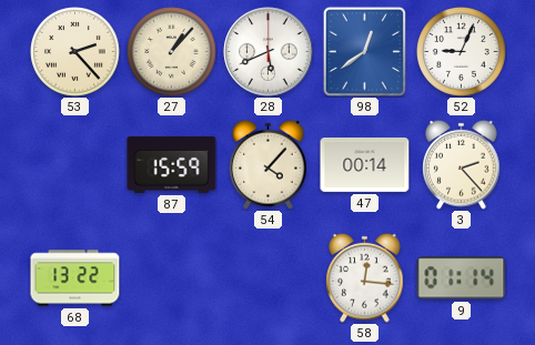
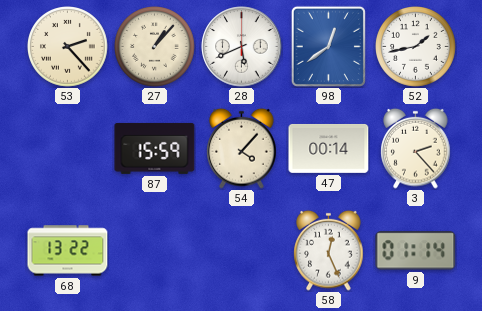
52: 9:04 -> 1:43
58: 12:16 -> 12:26
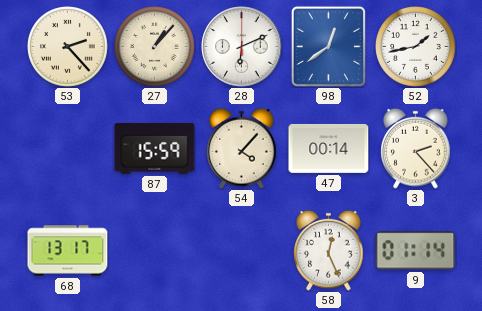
28: 5:41 -> 6:11
68: 13:22 -> 13:17
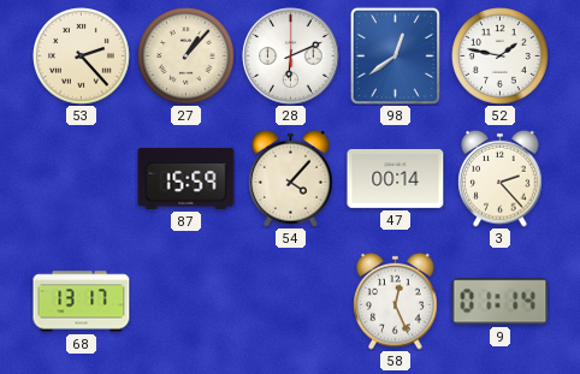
52: 1:43 -> 1:47
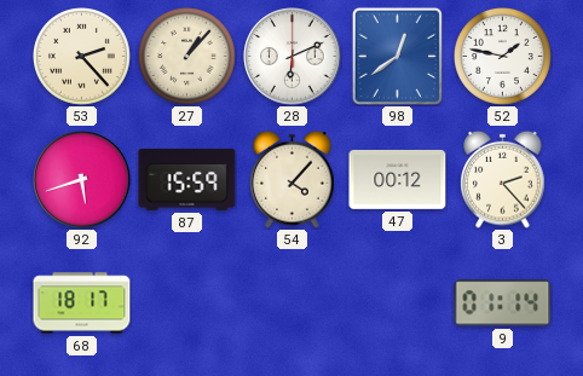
92: none -> 5:42
47: 00:14 -> 00:12
68: 13:17 -> 18:17
58: 12:26 -> none
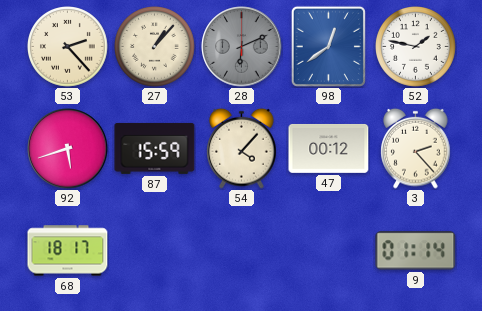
28 dial: white -> grey
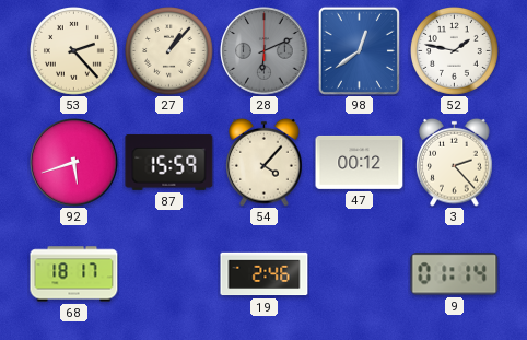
19: none -> 2:46
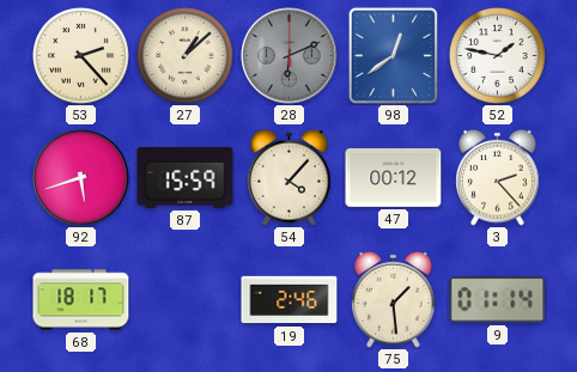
27: 1:07 -> 1:08
75: none -> 1:29
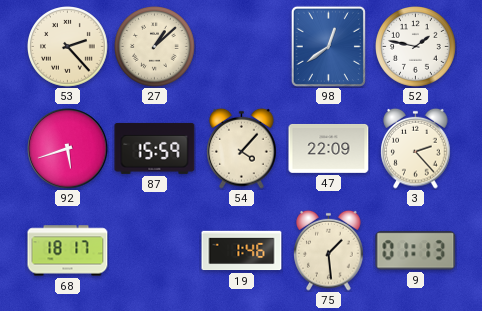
28: 6:11 -> none
47: 00:12 -> 22:09
19: 2:46 -> 1:46
9: 01:14 -> 01:13
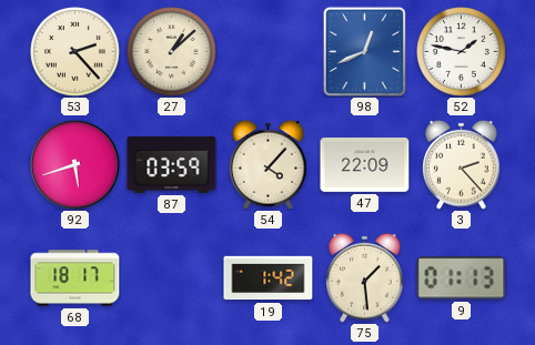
98: 12:39 -> 12:41
87: 15:59 -> 03:59
19: 1:46 -> 1:42
